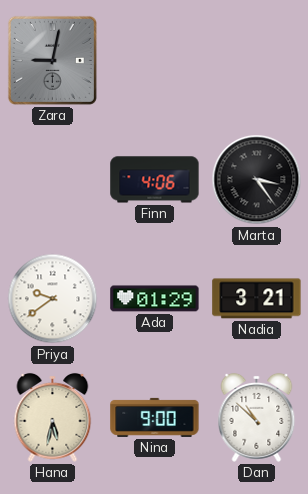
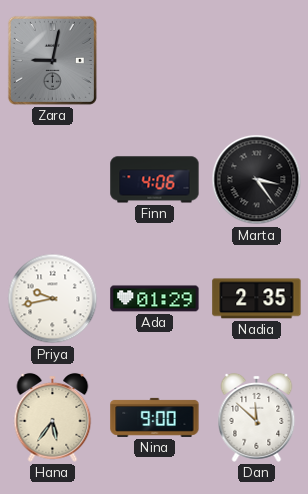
Priya: 9:39 -> 9:43
Nadia: 3:21 -> 2:35
Hana: 5:32 -> 5:36
Dan: 10:52 -> 11:52
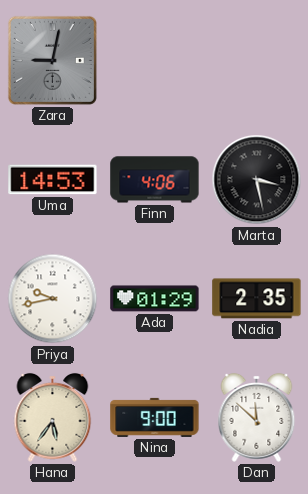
Uma: none -> 14:53
Marta: 3:24 -> 3:28
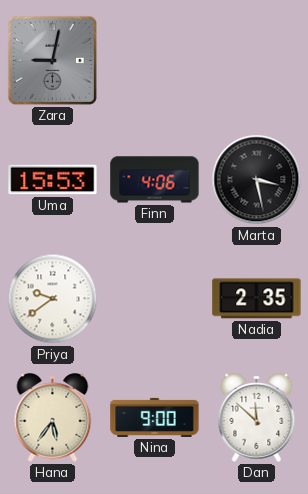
Uma: 14:53 -> 15:53
Priya: 9:43 -> 9:39
Ada: 01:29 -> none
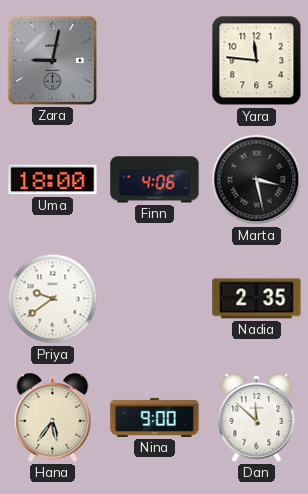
Yara: none -> 11:46
Uma: 15:53 -> 18:00
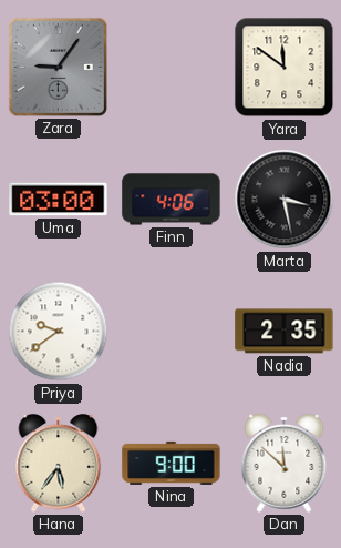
Zara: 9:02 -> 9:06
Yara: 11:46 -> 11:51
Uma: 18:00 -> 03:00
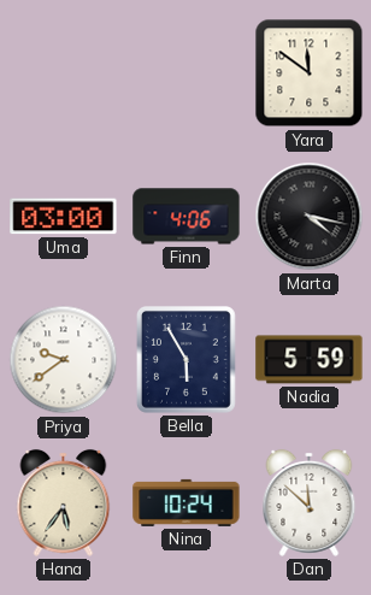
Zara: 9:06 -> none
Marta: 3:28 -> 4:17
Bella: none -> 5:55
Nadia: 2:35 -> 5:59
Nina: 9:00 -> 10:24
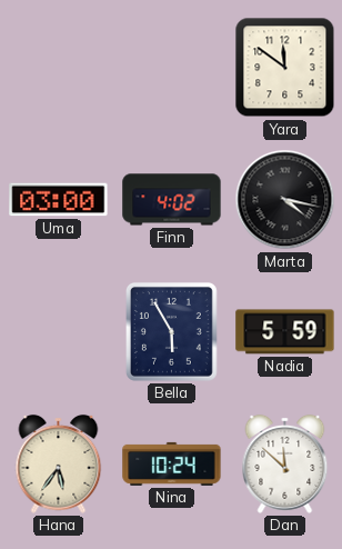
Finn: 4:06 -> 4:02
Priya: 9:39 -> none
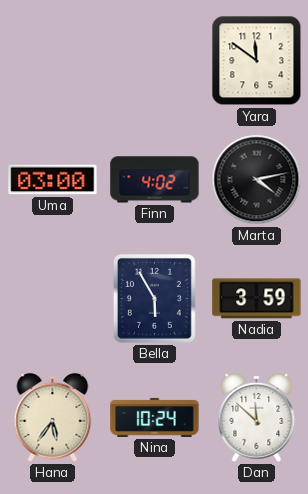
Marta: 4:17 -> 4:13
Nadia: 5:59 -> 3:59
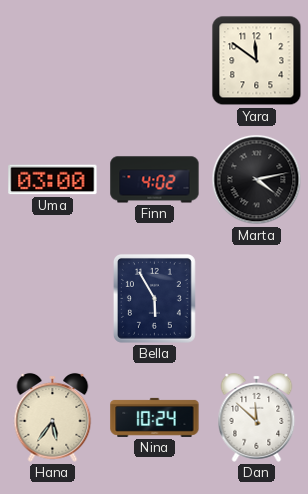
Nadia: 3:59 -> none
